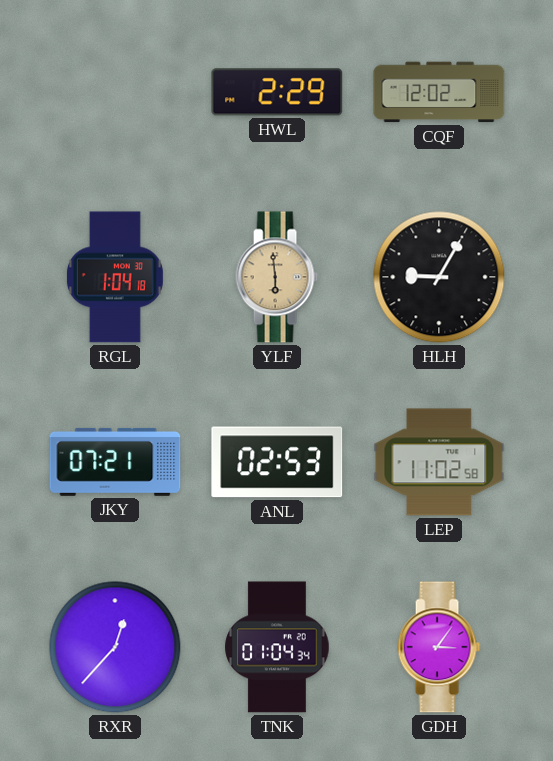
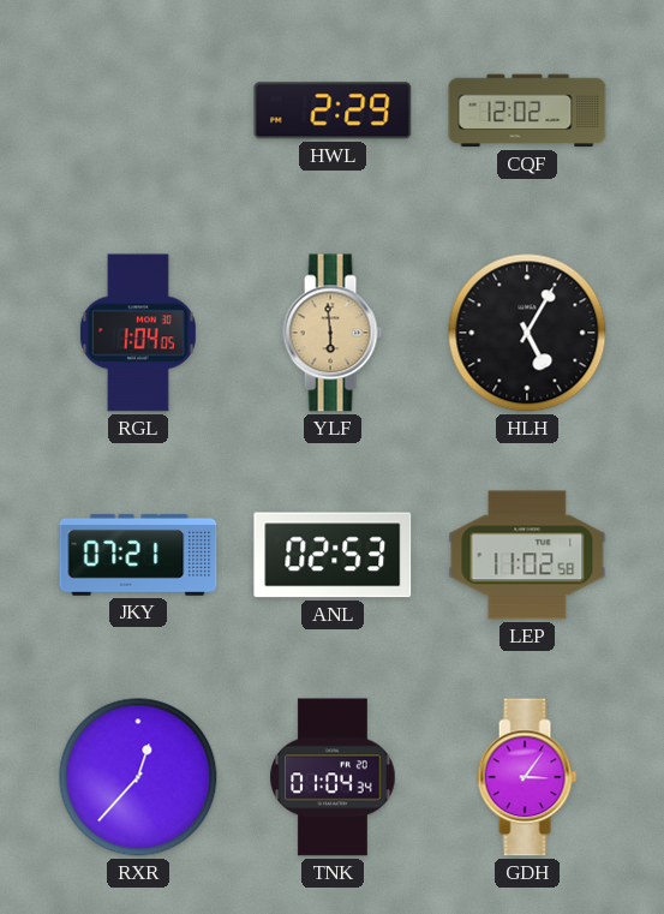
RGL: 1:04:18 -> 1:04:05
HLH: 9:05 -> 5:05
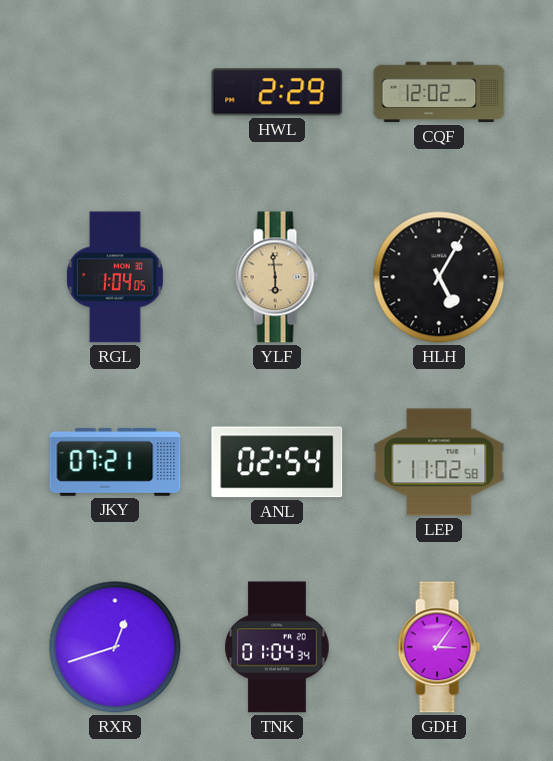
ANL: 02:53 -> 02:54
RXR: 12:37 -> 12:42
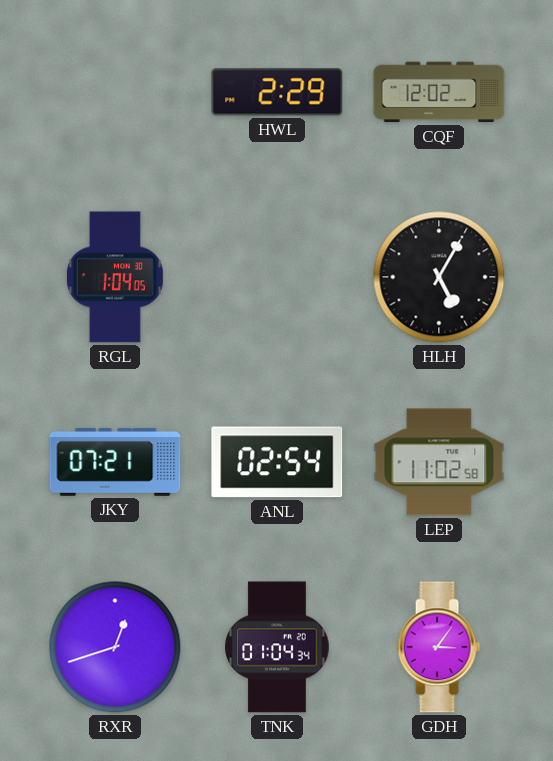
YLF: 5:59 -> none
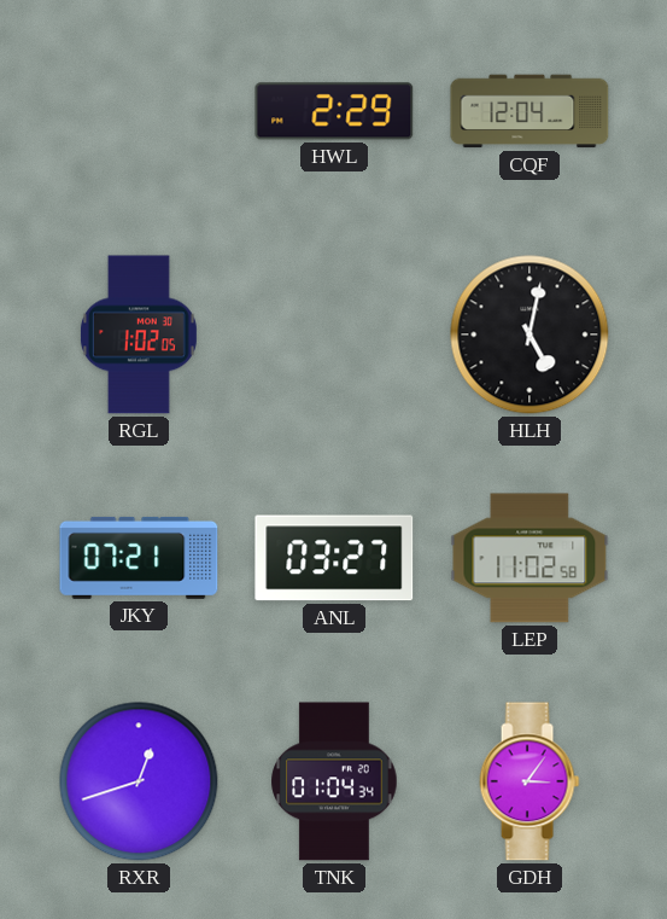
CQF: 12:02 -> 12:04
RGL: 1:04 -> 1:02
HLH: 5:05 -> 5:02
ANL: 02:54 -> 03:27
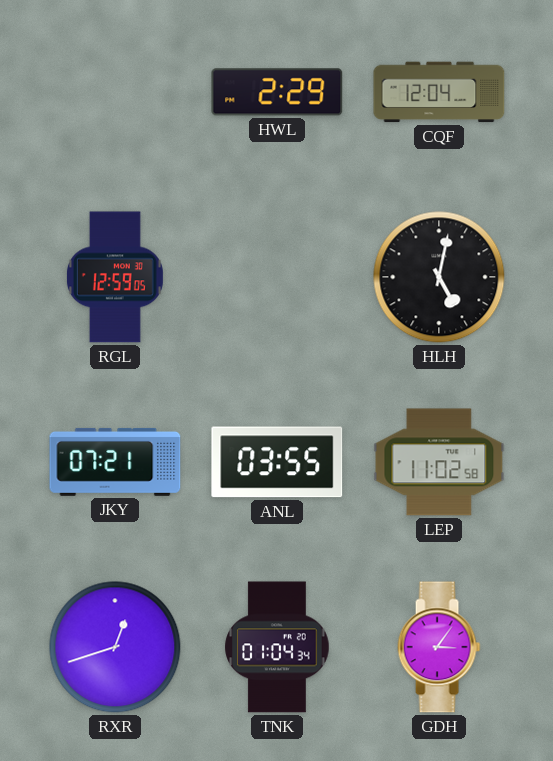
RGL: 1:02 -> 12:59
ANL: 03:27 -> 03:55
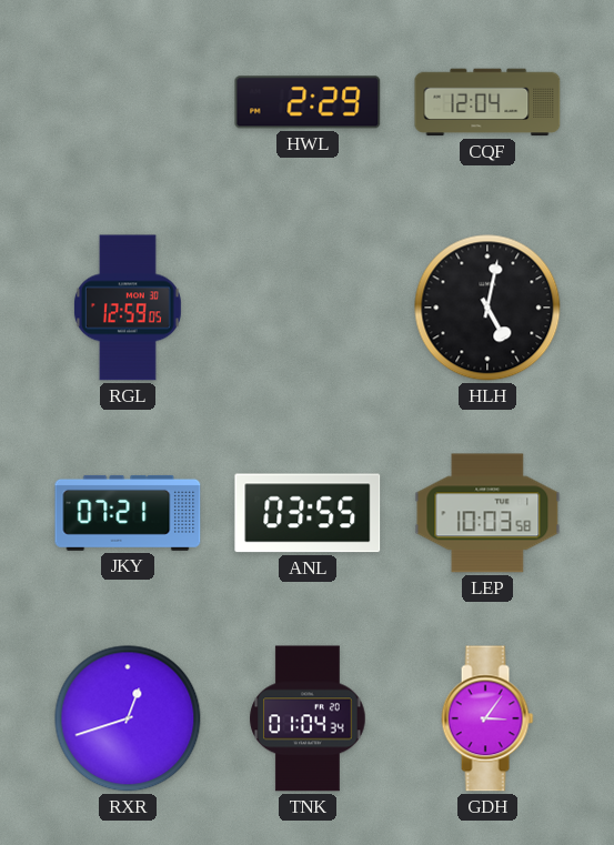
LEP: 11:02 -> 10:03
